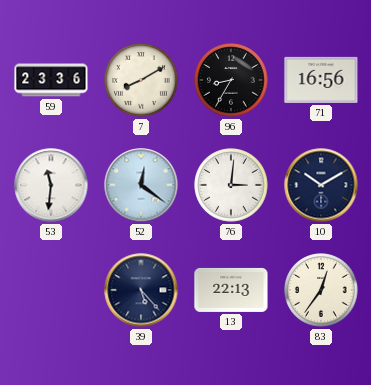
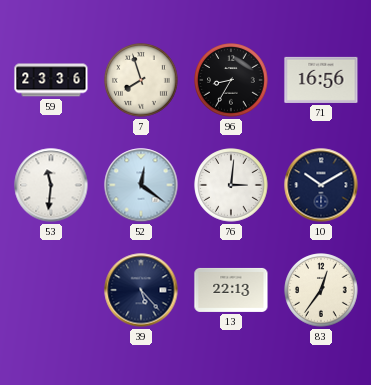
7: 8:10 -> 7:57
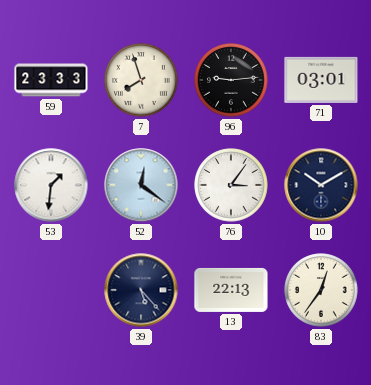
59: 23:36 -> 23:33
96: 8:35 -> 9:14
71: 16:56 -> 03:01
53: 11:31 -> 1:31
76: 3:01 -> 3:06
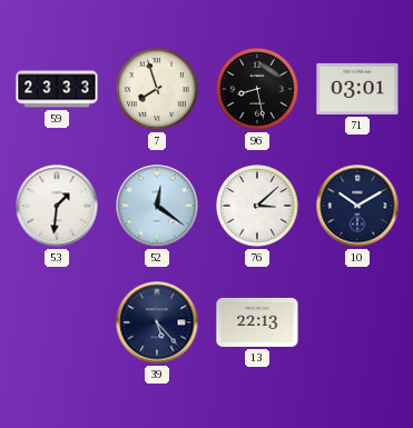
96: 9:14 -> 8:28
76: 3:06 -> 3:08
83: 12:36 -> none
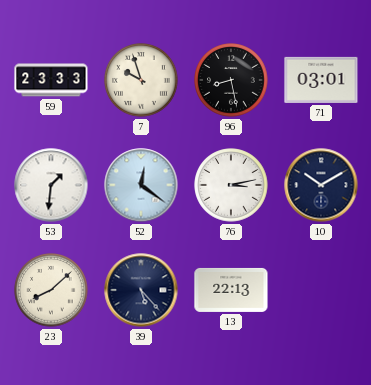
7: 7:57 -> 9:57
76: 3:08 -> 3:13
23: none -> 8:08
